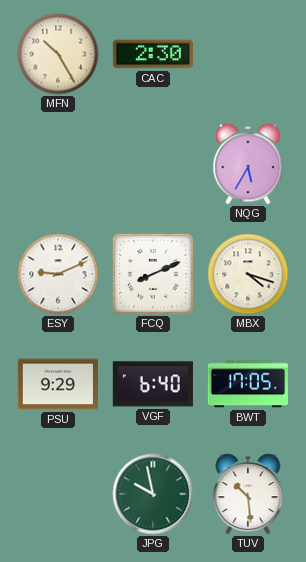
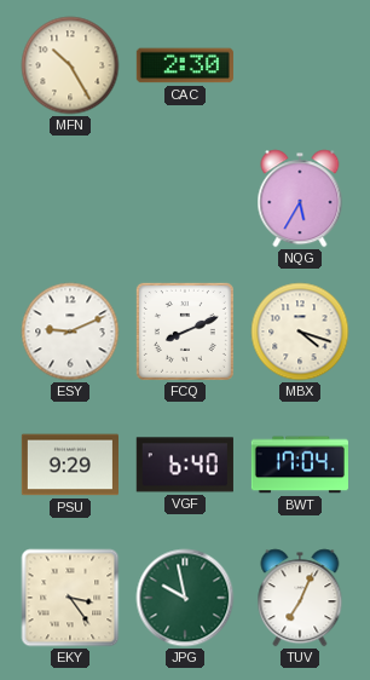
BWT: 17:05 -> 17:04
EKY: none -> 3:24
TUV: 10:29 -> 7:04
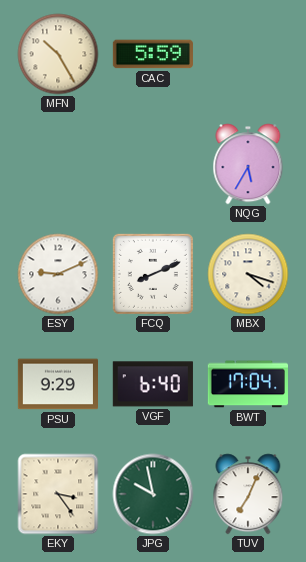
CAC: 2:30 -> 5:59
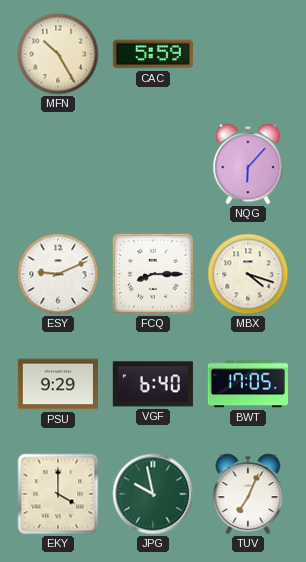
NQG: 5:35 -> 6:07
FCQ: 8:11 -> 8:15
BWT: 17:04 -> 17:05
EKY: 3:24 -> 4:00
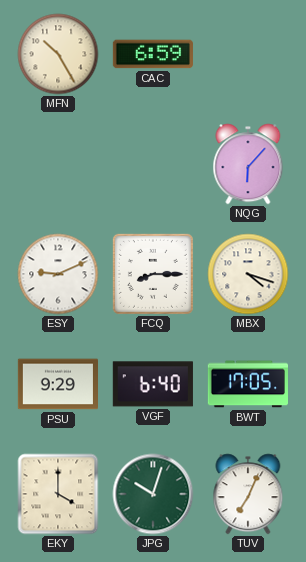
CAC: 5:59 -> 6:59
JPG: 9:58 -> 10:03
